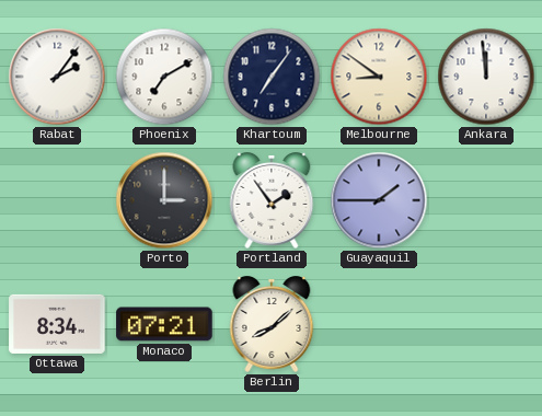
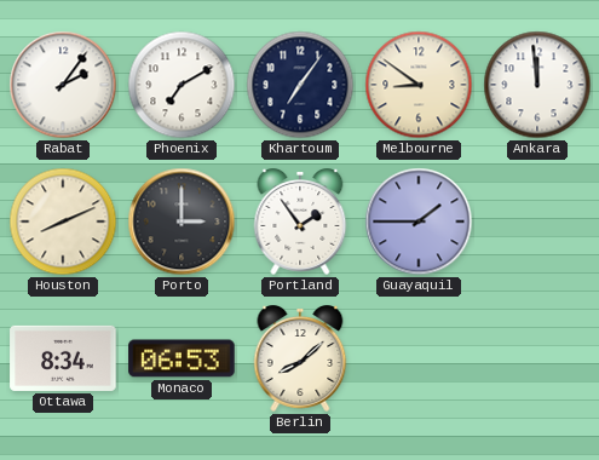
Houston: none -> 8:11
Monaco: 07:21 -> 06:53
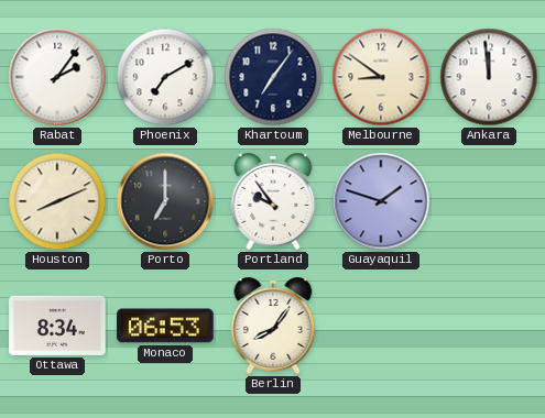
Porto: 3:00 -> 7:00
Portland: 1:54 -> 9:54
Guayaquil: 1:45 -> 1:48
Berlin: 8:08 -> 8:06
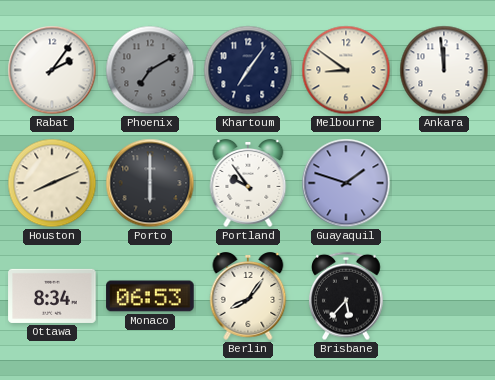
Phoenix dial: white -> grey
Porto: 7:00 -> 6:00
Brisbane: none -> 5:37
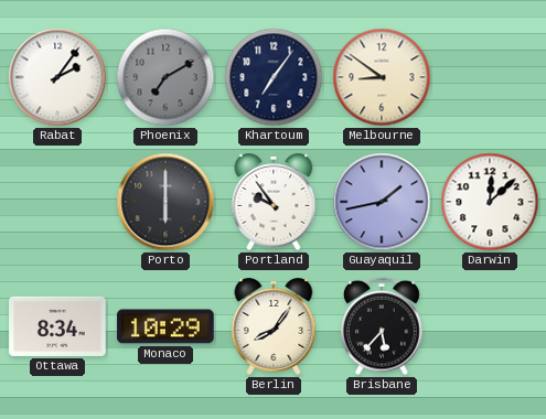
Ankara: 11:59 -> none
Houston: 8:11 -> none
Guayaquil: 1:48 -> 1:43
Darwin: none -> 12:08
Monaco: 06:53 -> 10:29
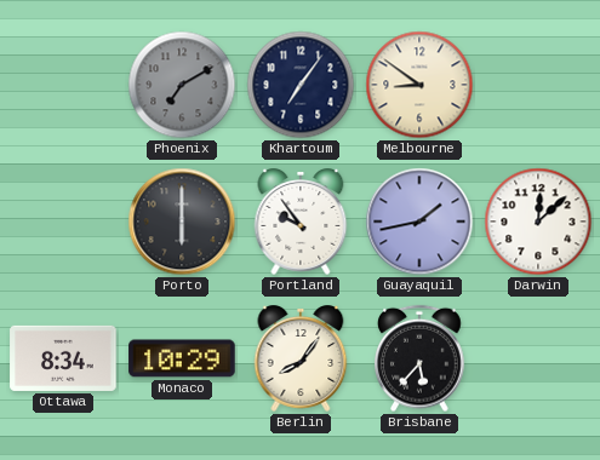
Rabat: 2:06 -> none
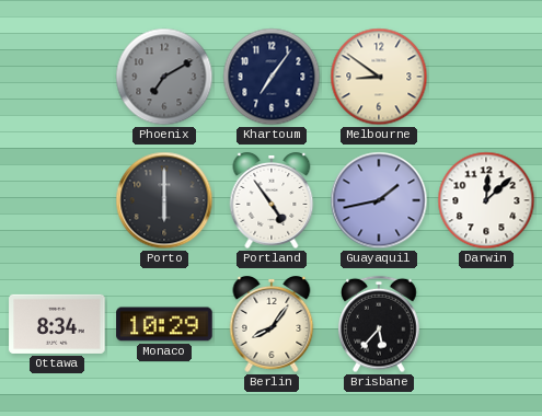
Portland: 9:54 -> 4:54
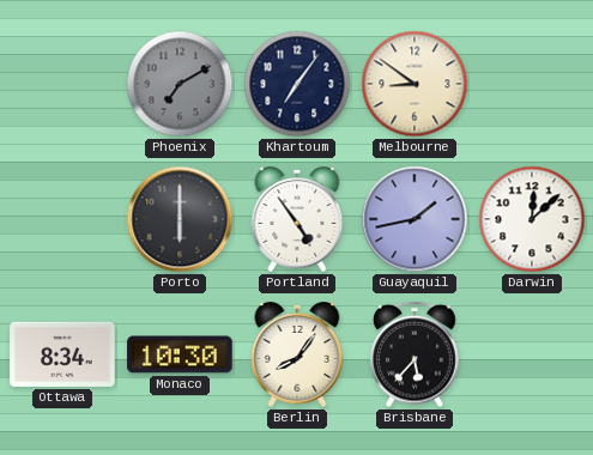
Monaco: 10:29 -> 10:30
